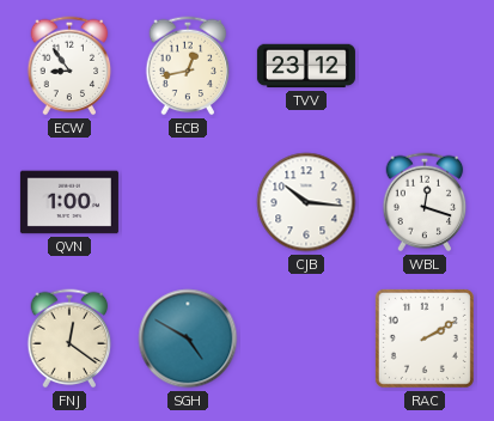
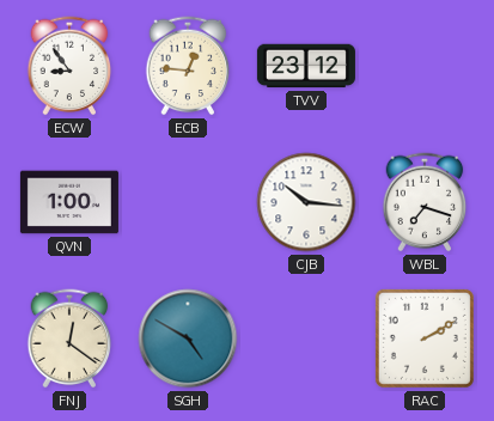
ECB: 12:43 -> 12:46
WBL: 12:18 -> 7:18
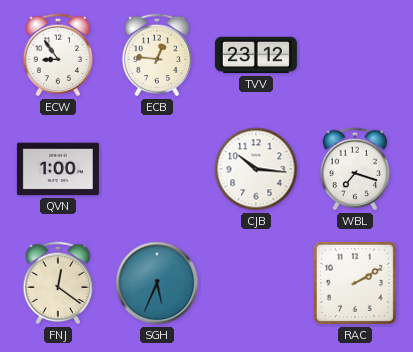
SGH: 4:50 -> 5:34
